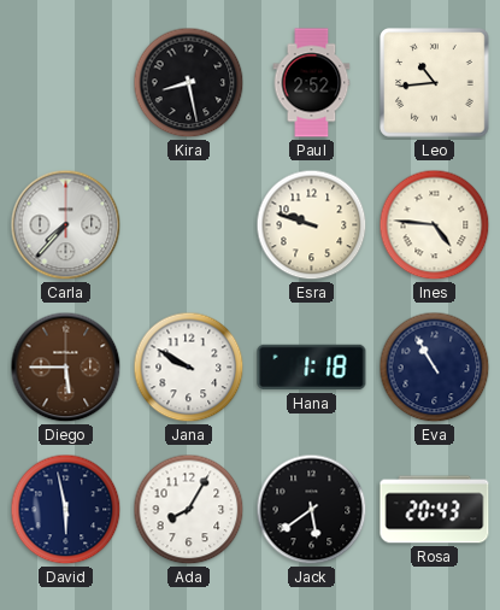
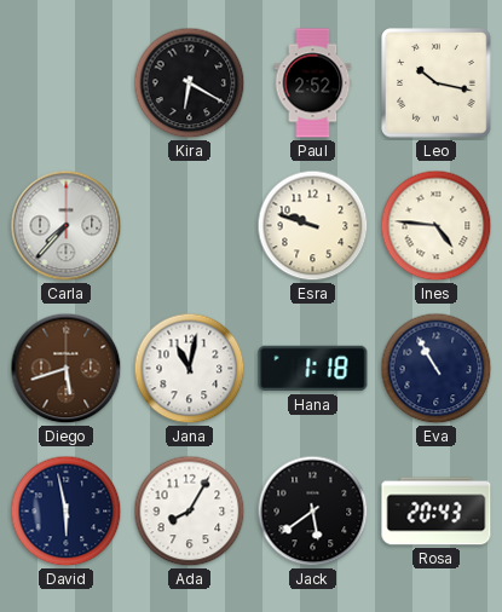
Kira: 8:28 -> 6:20
Leo: 10:44 -> 10:17
Diego: 5:45 -> 5:42
Jana: 9:50 -> 11:02
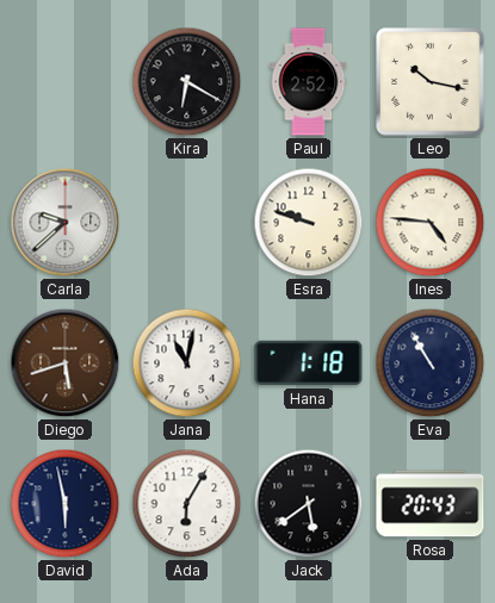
Carla: 7:37 -> 9:38
Ada: 8:05 -> 6:05
